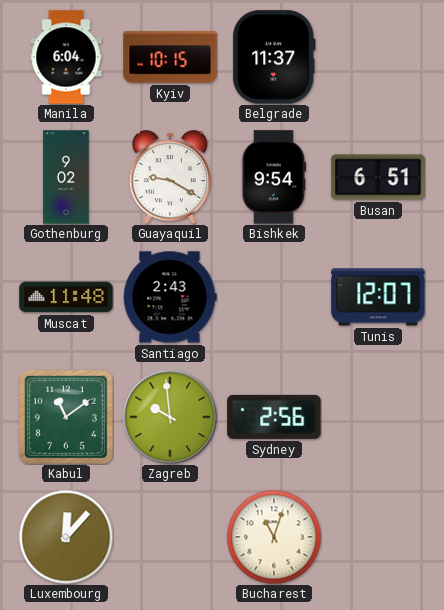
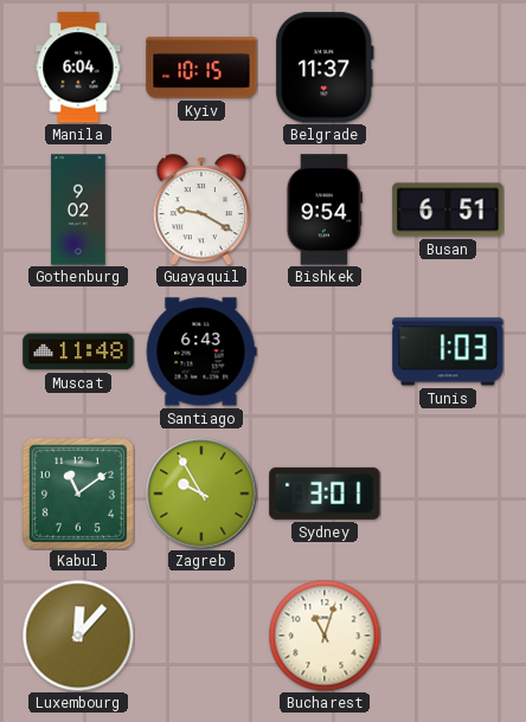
Santiago: 2:43 -> 6:43
Tunis: 12:07 -> 1:03
Zagreb: 9:59 -> 9:55
Sydney: 2:56 -> 3:01
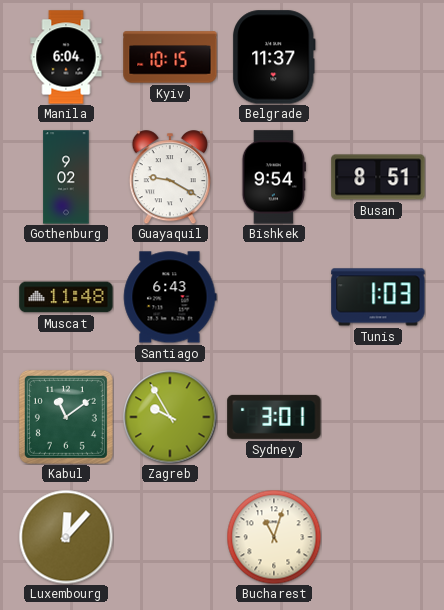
Busan: 6:51 -> 8:51
